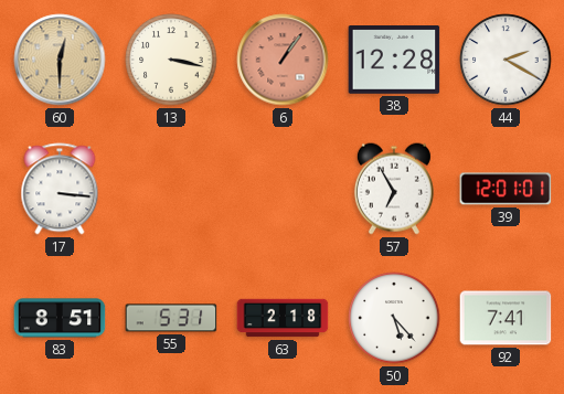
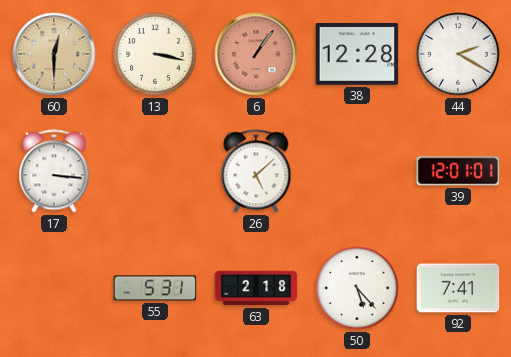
26: none -> 5:08
57: 6:55 -> none
83: 8:51 -> none
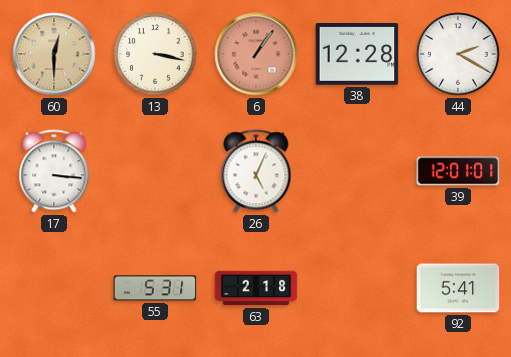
26: 5:08 -> 5:04
50: 5:23 -> none
92: 7:41 -> 5:41
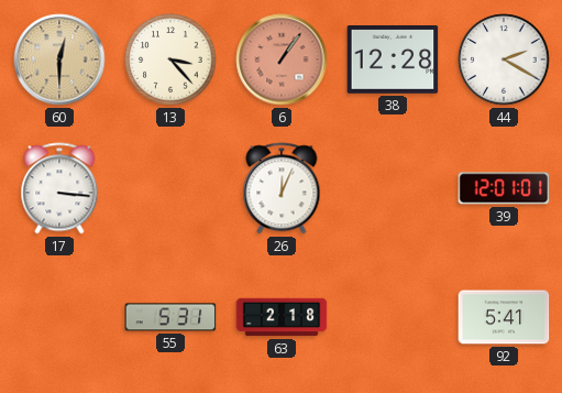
13: 3:17 -> 3:23
26: 5:04 -> 12:04
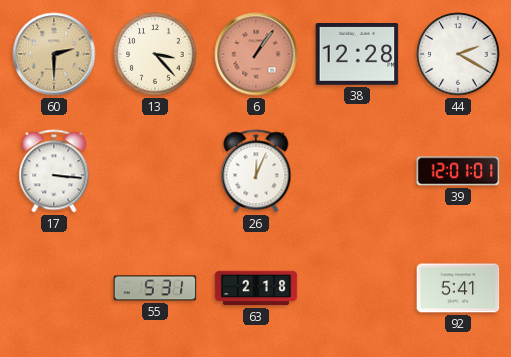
60: 12:30 -> 2:30
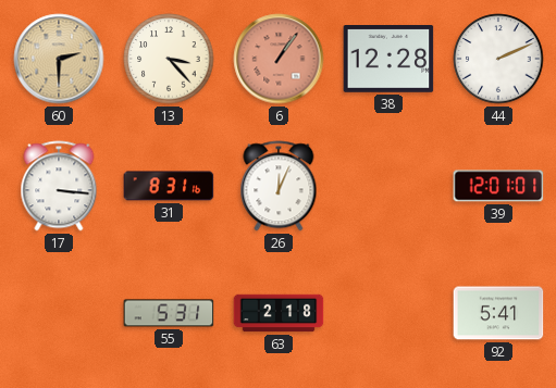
44: 2:20 -> 2:11
31: none -> 8:31
